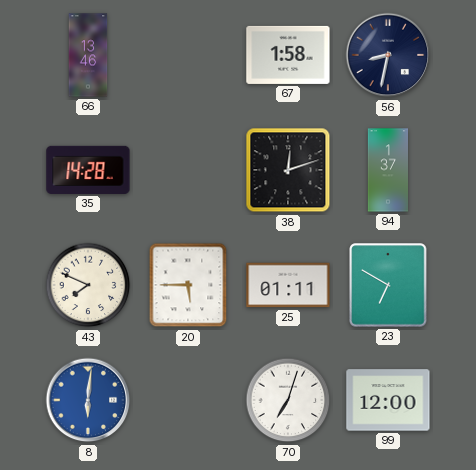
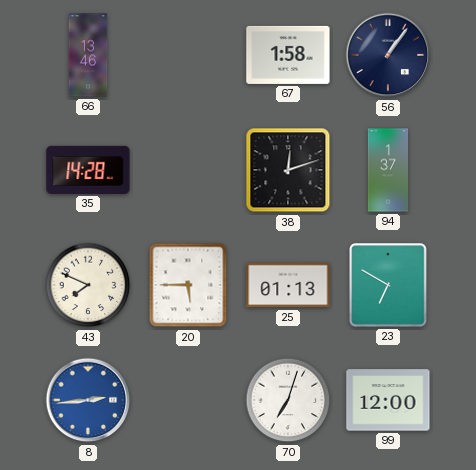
56: 8:32 -> 1:06
25: 01:11 -> 01:13
8: 6:01 -> 2:44
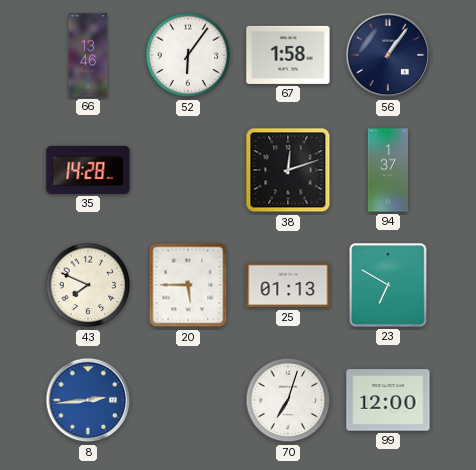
52: none -> 6:06
